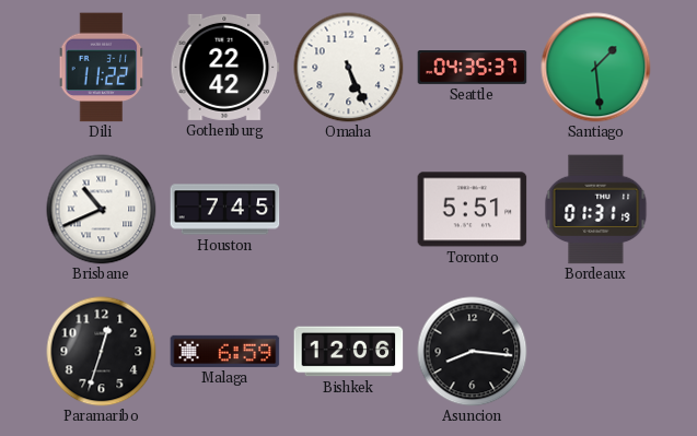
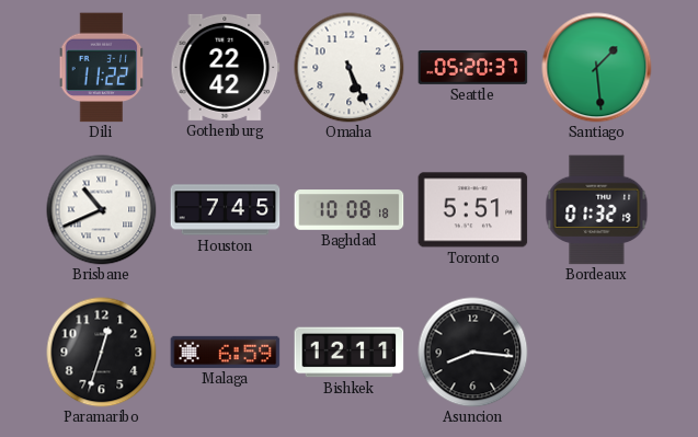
Seattle: 04:35 -> 05:20
Baghdad: none -> 10:08
Bordeaux: 01:31 -> 01:32
Bishkek: 12:06 -> 12:11
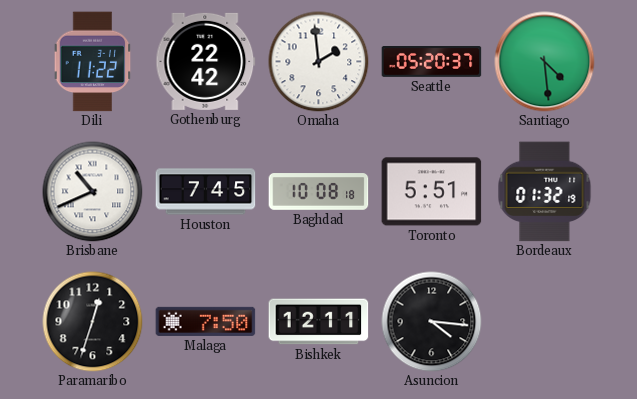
Omaha: 5:26 -> 1:59
Santiago: 1:29 -> 4:29
Malaga: 6:59 -> 7:50
Asuncion: 8:16 -> 4:16
